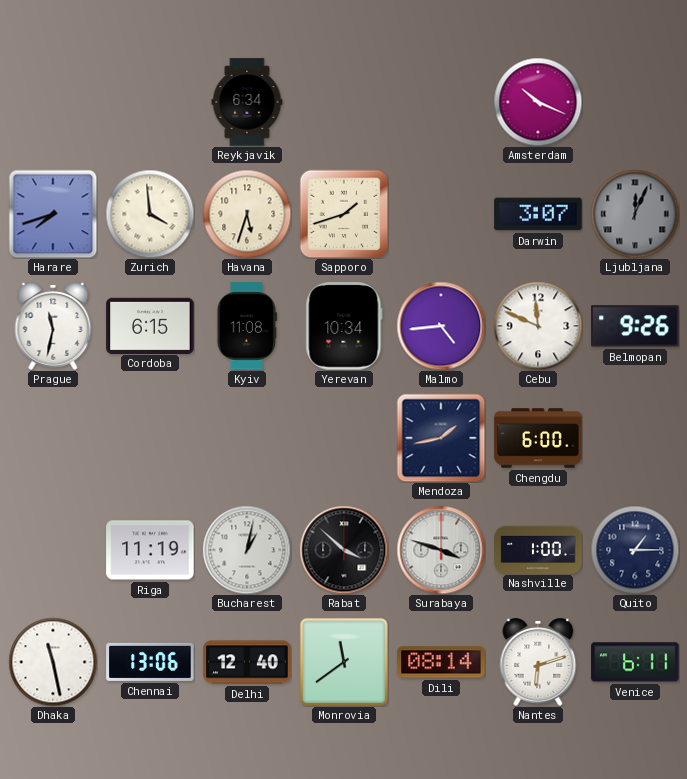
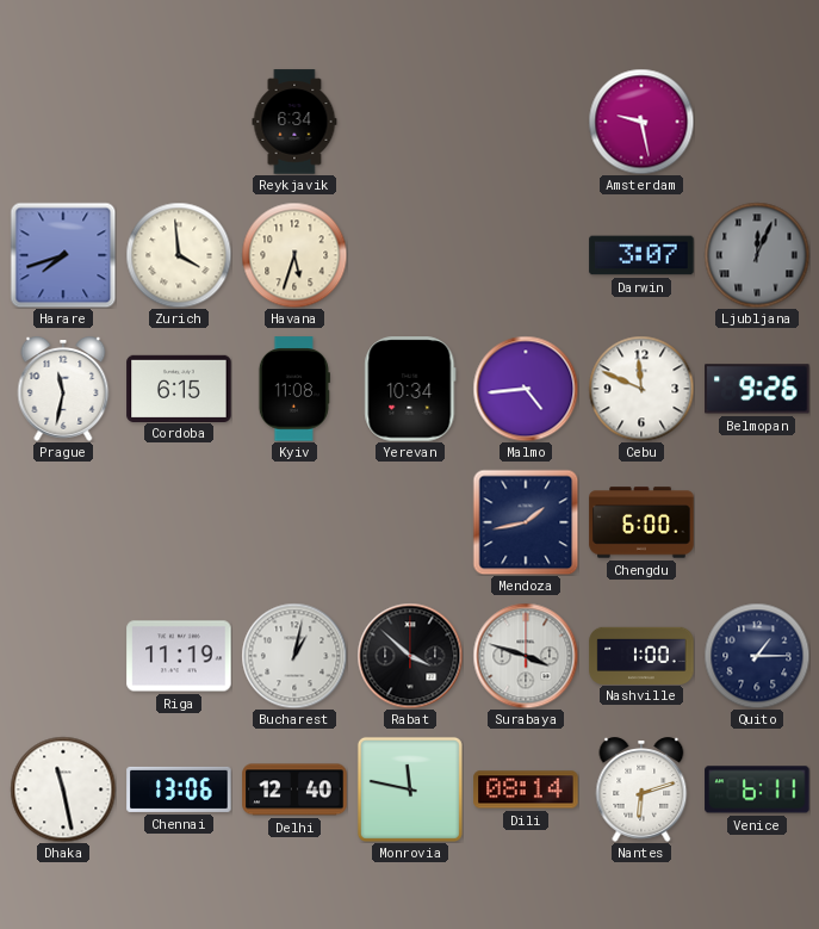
Amsterdam: 10:19 -> 9:28
Sapporo: 1:42 -> none
Monrovia: 11:39 -> 11:47
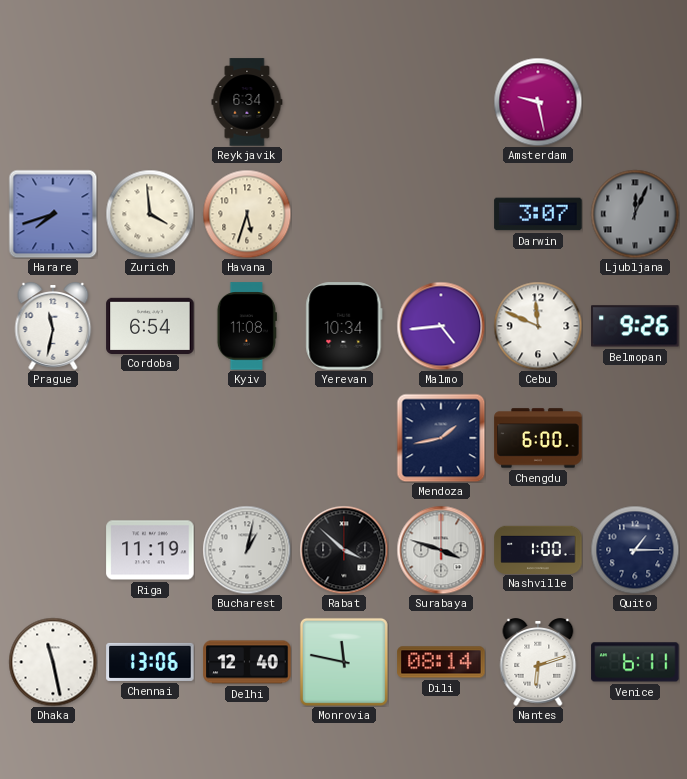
Cordoba: 6:15 -> 6:54
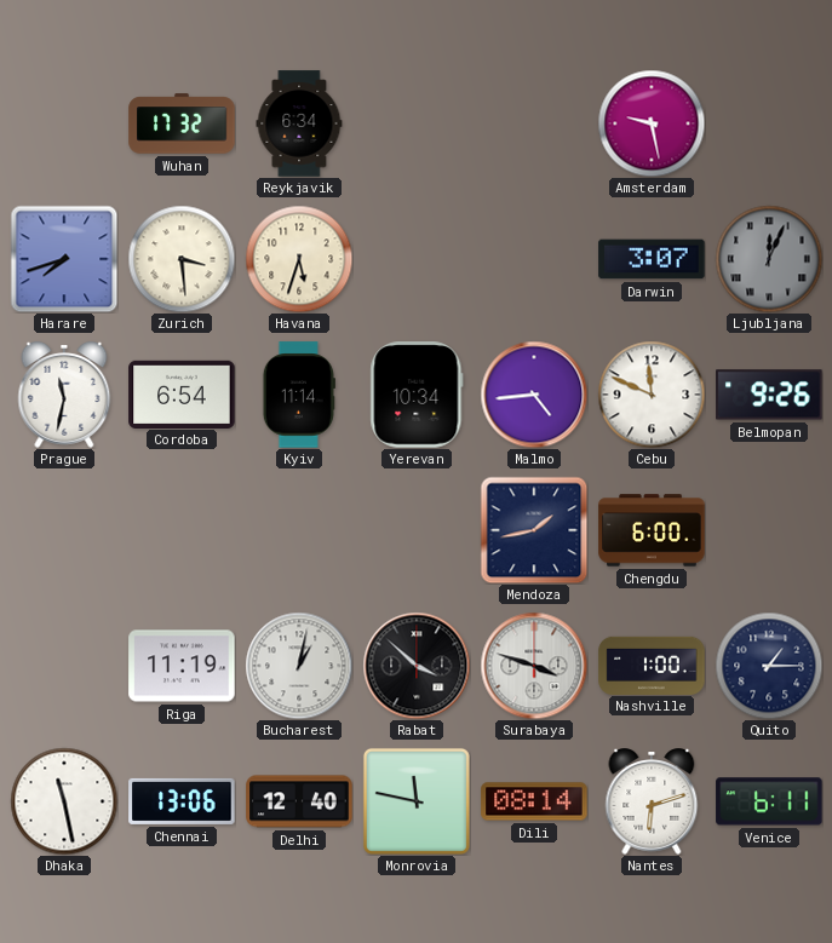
Wuhan: none -> 17:32
Zurich: 3:59 -> 3:29
Kyiv: 11:08 -> 11:14
